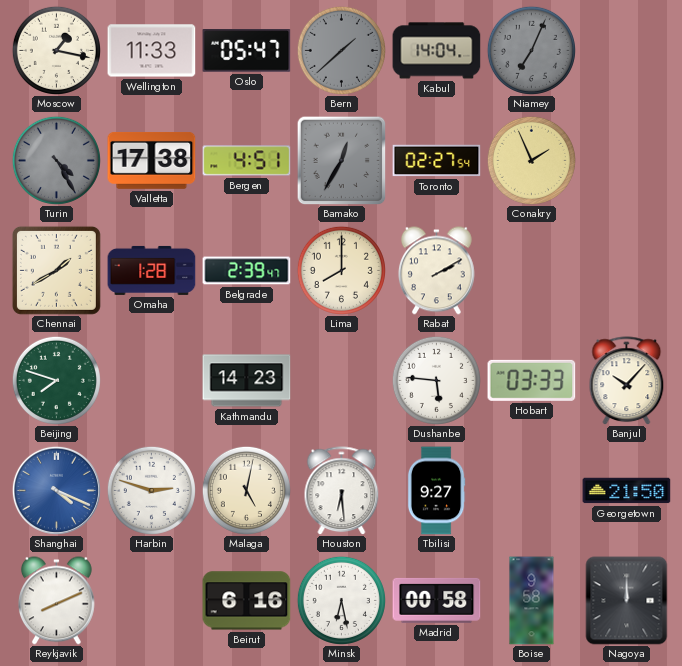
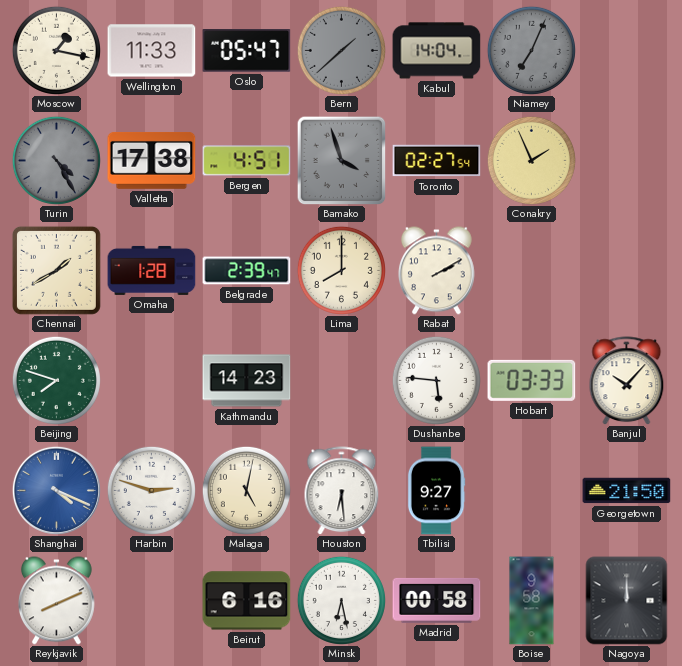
Bamako: 12:35 -> 3:57
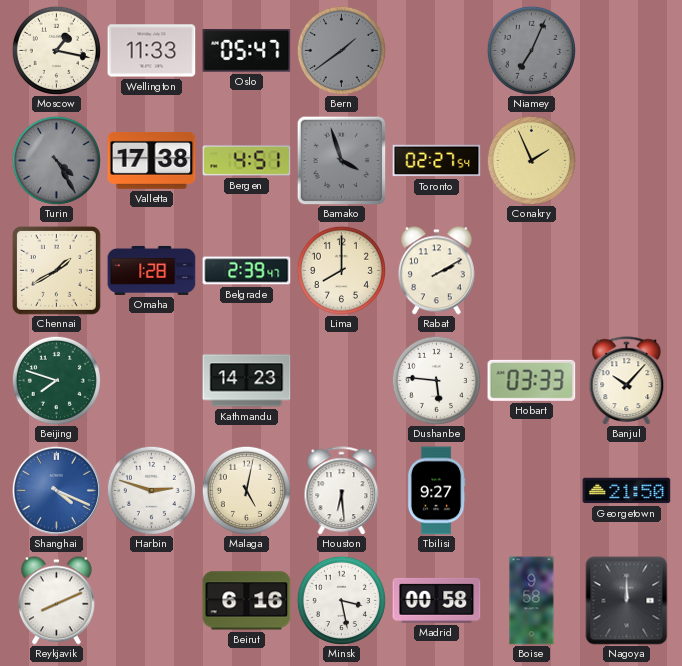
Bern: 1:38 -> 1:39
Kabul: 14:04 -> none
Minsk: 6:28 -> 3:28
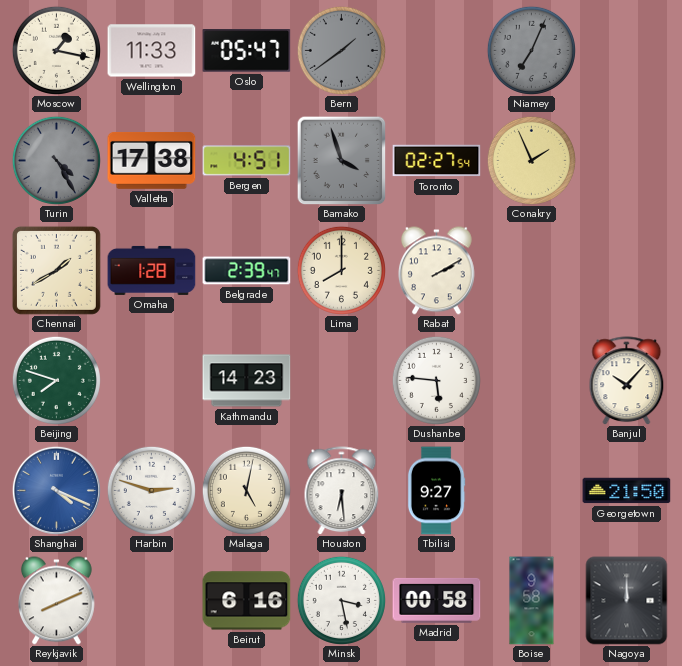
Hobart: 03:33 -> none
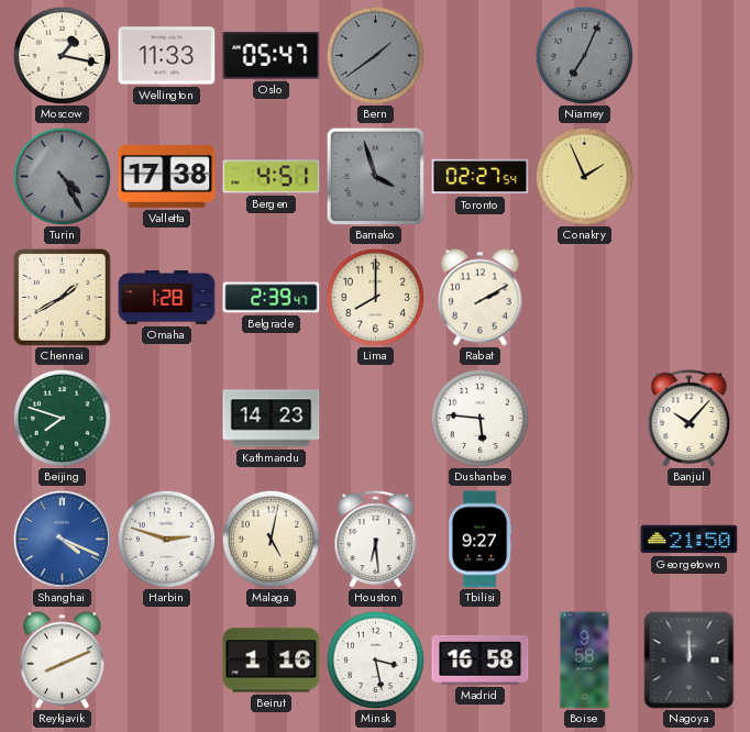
Beirut: 6:16 -> 1:16
Madrid: 00:58 -> 16:58
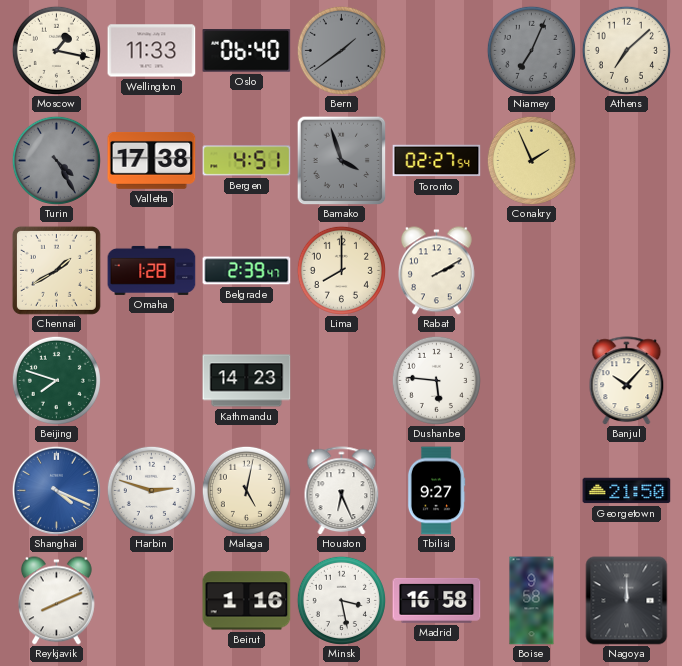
Oslo: 05:47 -> 06:40
Athens: none -> 7:08
Houston: 6:29 -> 6:26
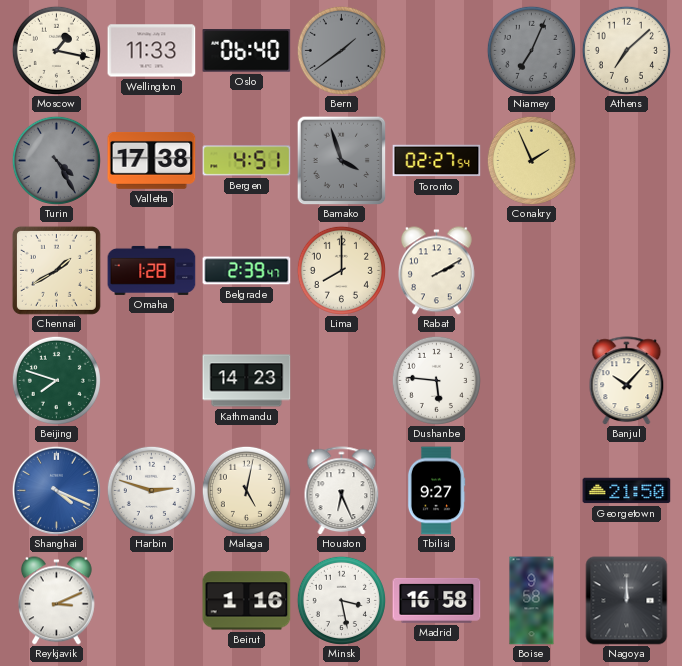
Reykjavik: 8:11 -> 3:11
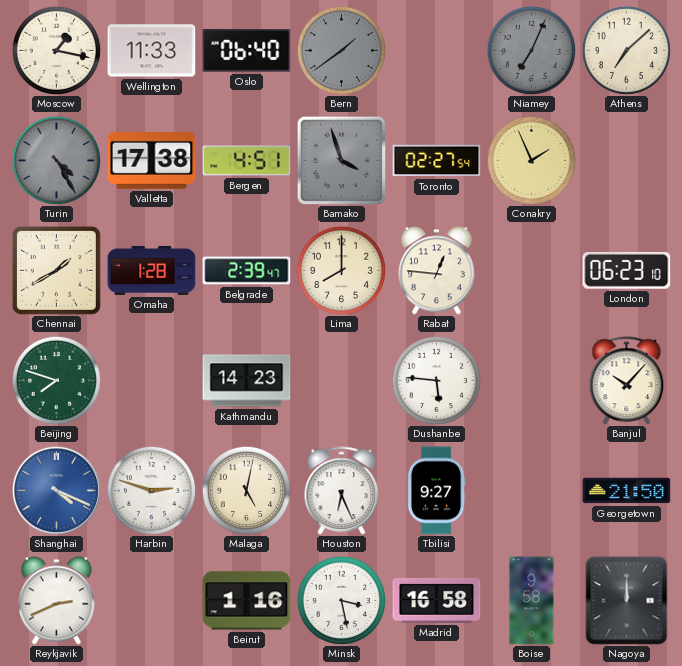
Rabat: 2:10 -> 12:46
London: none -> 06:23
Reykjavik: 3:11 -> 2:41
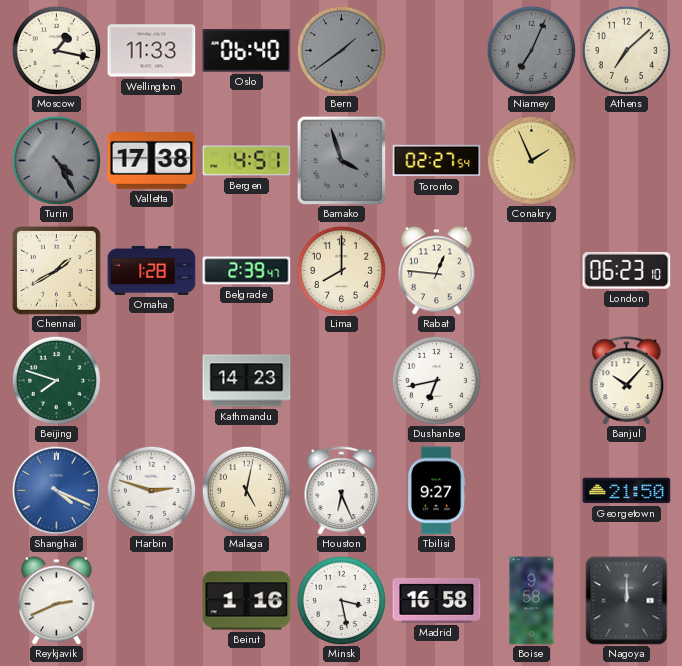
Dushanbe: 5:46 -> 6:43
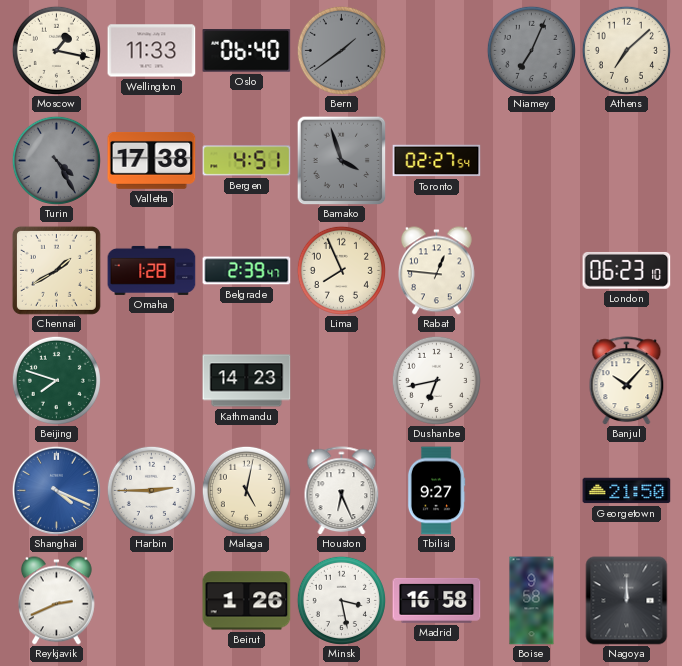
Conakry: 1:56 -> none
Lima: 8:00 -> 7:56
Harbin: 2:48 -> 2:45
Beirut: 1:16 -> 1:26
